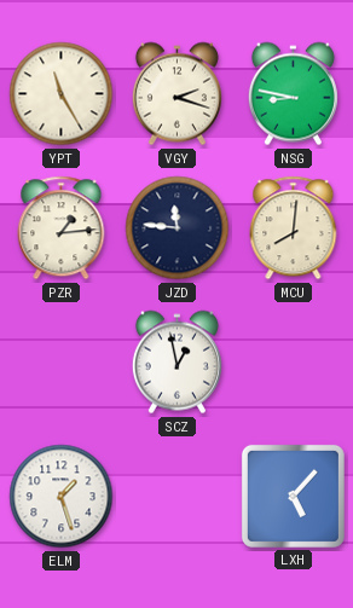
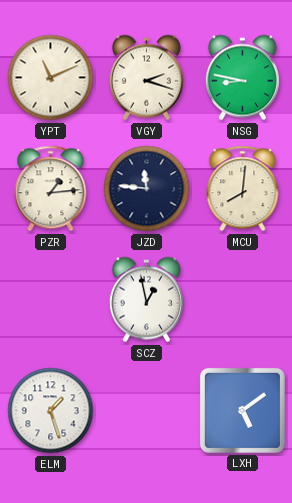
YPT: 11:25 -> 11:11
LXH: 5:07 -> 5:09
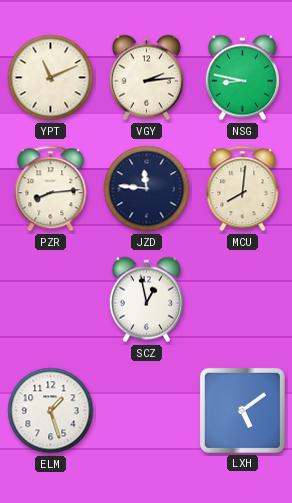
VGY: 2:18 -> 2:14
PZR: 1:14 -> 8:14
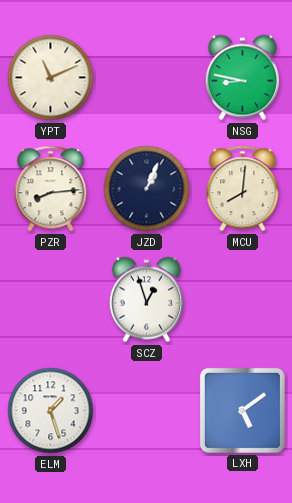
VGY: 2:14 -> none
JZD: 11:46 -> 1:04
SCZ: 12:58 -> 12:57
